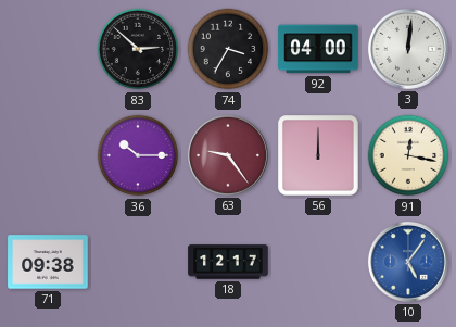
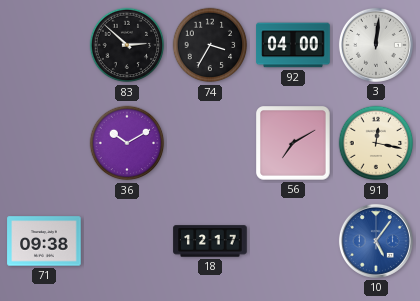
36: 10:15 -> 10:10
63: 9:24 -> none
56: 12:00 -> 7:10
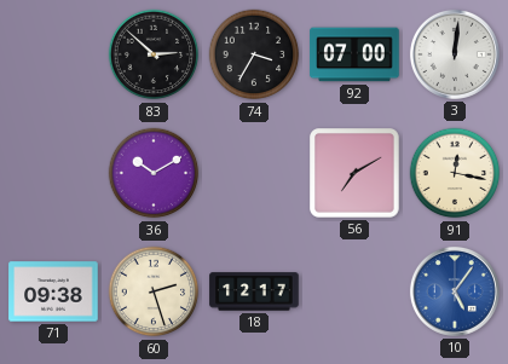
92: 04:00 -> 07:00
60: none -> 2:27
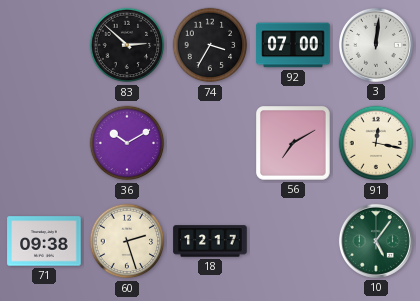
10 dial: blue -> green
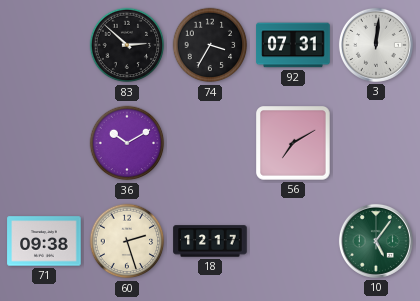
92: 07:00 -> 07:31
91: 12:17 -> none
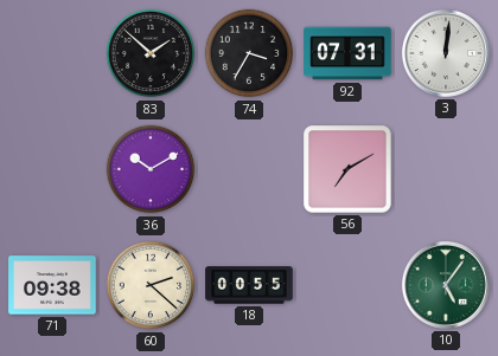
83: 2:52 -> 1:52
60: 2:27 -> 2:22
18: 12:17 -> 00:55
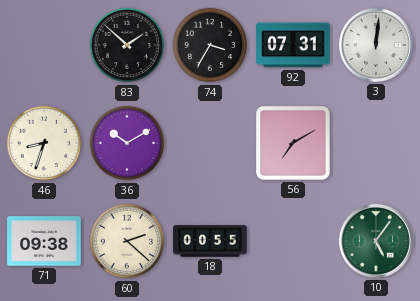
46: none -> 8:33
